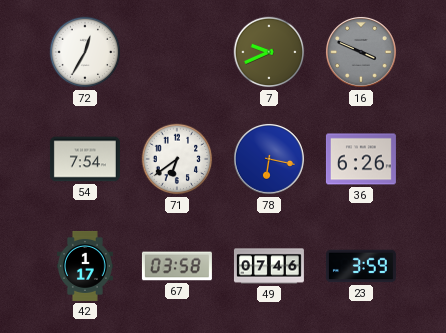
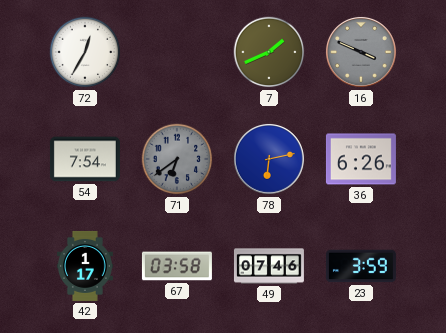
7: 9:41 -> 1:41
71 dial: white -> grey
78: 6:17 -> 6:13
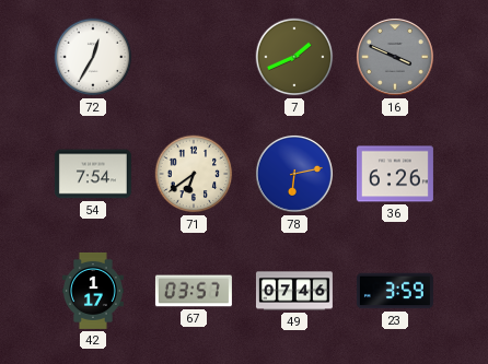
71 dial: grey -> cream
67: 03:58 -> 03:57
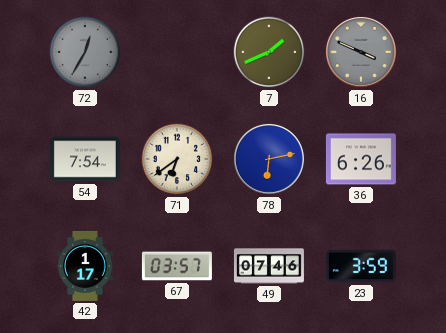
72 dial: white -> grey
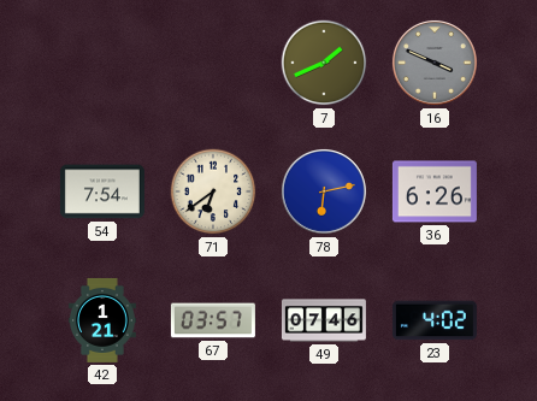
72: 12:35 -> none
42: 1:17 -> 1:21
23: 3:59 -> 4:02
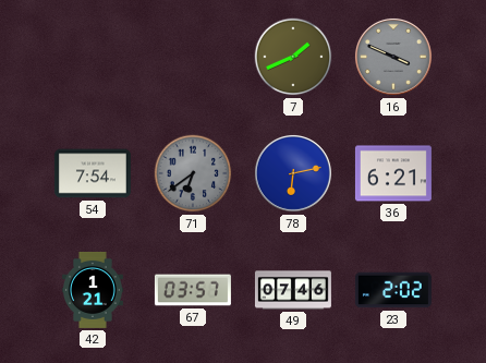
71 dial: cream -> grey
36: 6:26 -> 6:21
23: 4:02 -> 2:02
